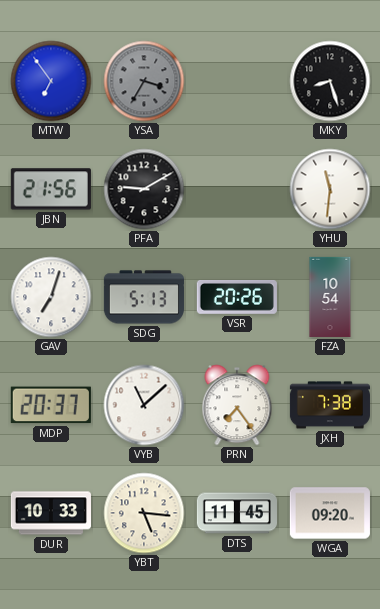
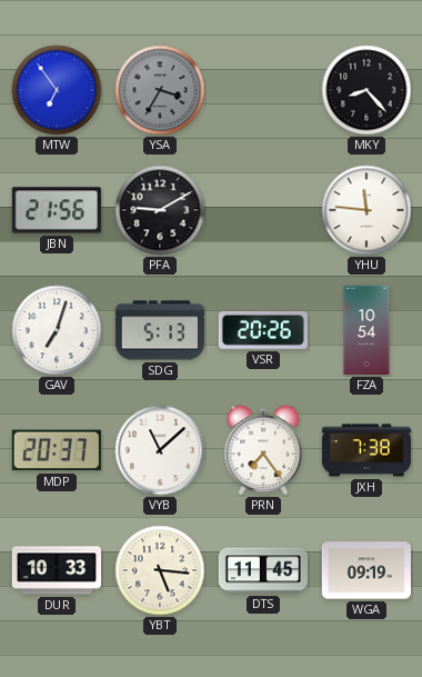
MKY: 8:27 -> 8:23
YHU: 11:31 -> 11:46
WGA: 09:20 -> 09:19
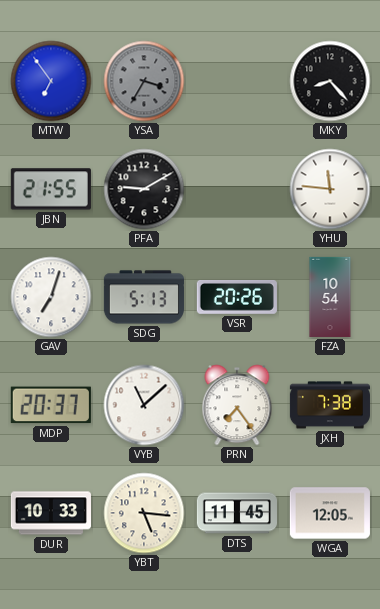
JBN: 21:56 -> 21:55
WGA: 09:19 -> 12:05
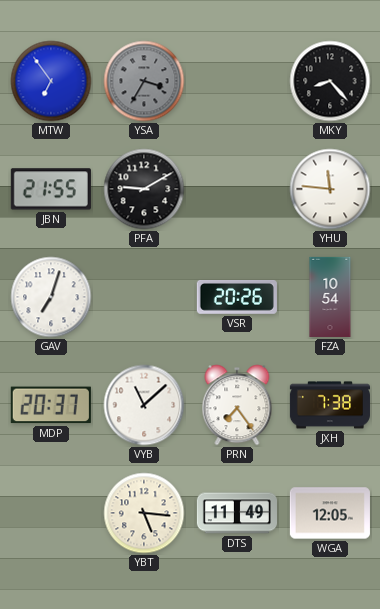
SDG: 5:13 -> none
DUR: 10:33 -> none
DTS: 11:45 -> 11:49
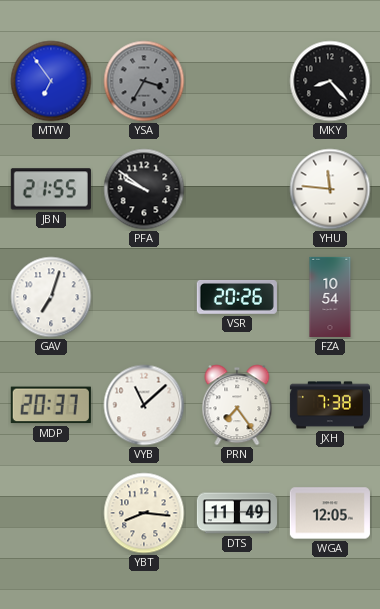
PFA: 9:10 -> 9:51
YBT: 5:16 -> 8:16
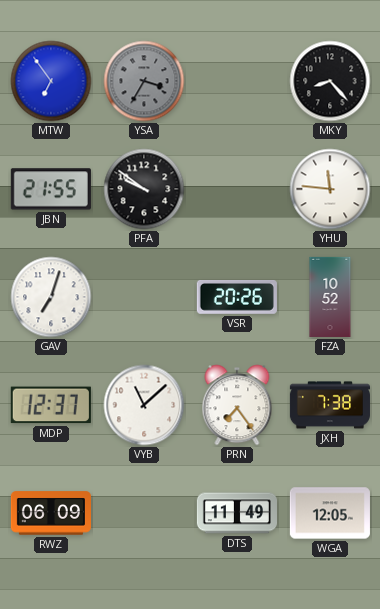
FZA: 10:54 -> 10:52
MDP: 20:37 -> 12:37
RWZ: none -> 06:09
YBT: 8:16 -> none
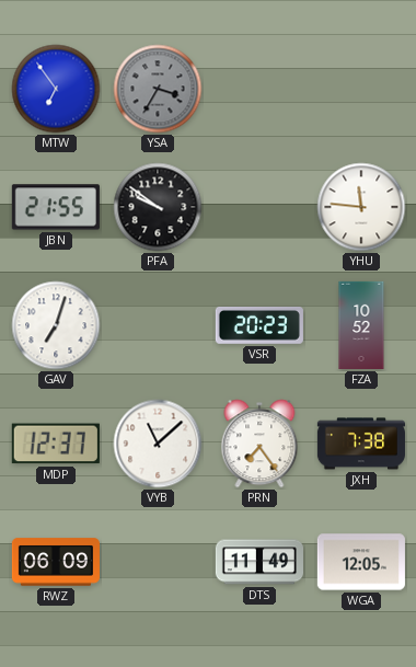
MKY: 8:23 -> none
VSR: 20:26 -> 20:23
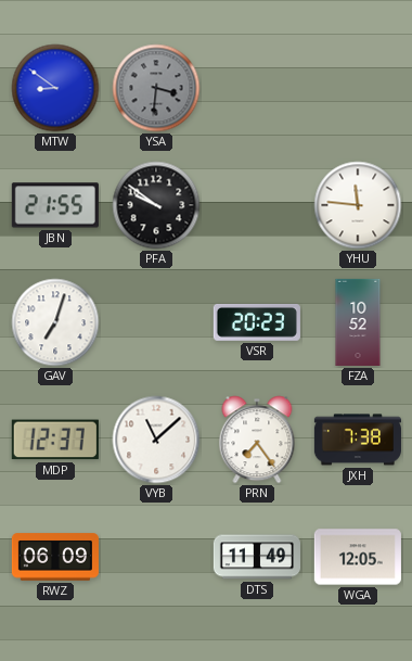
MTW: 6:54 -> 8:51
YSA: 3:35 -> 3:31
